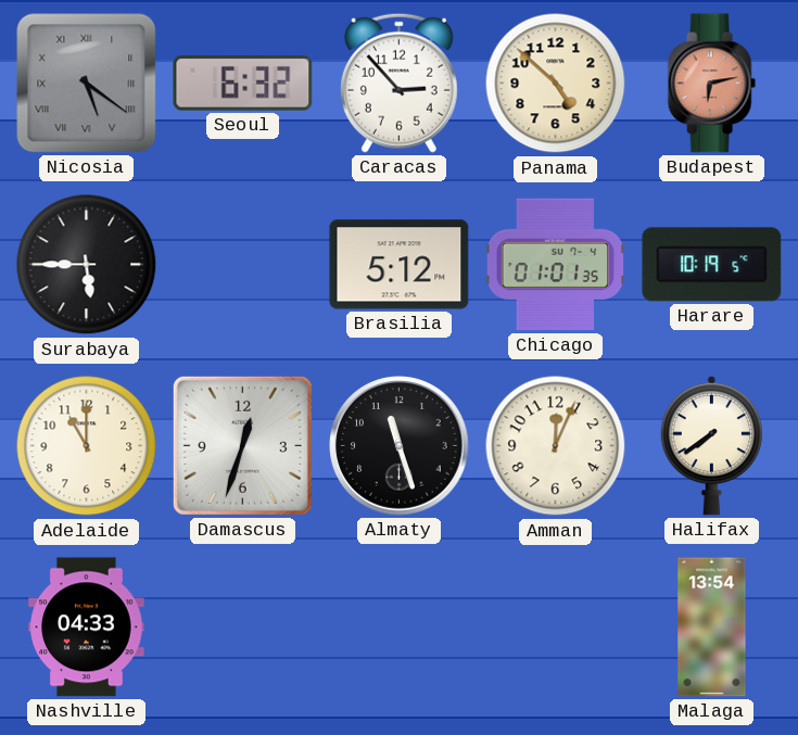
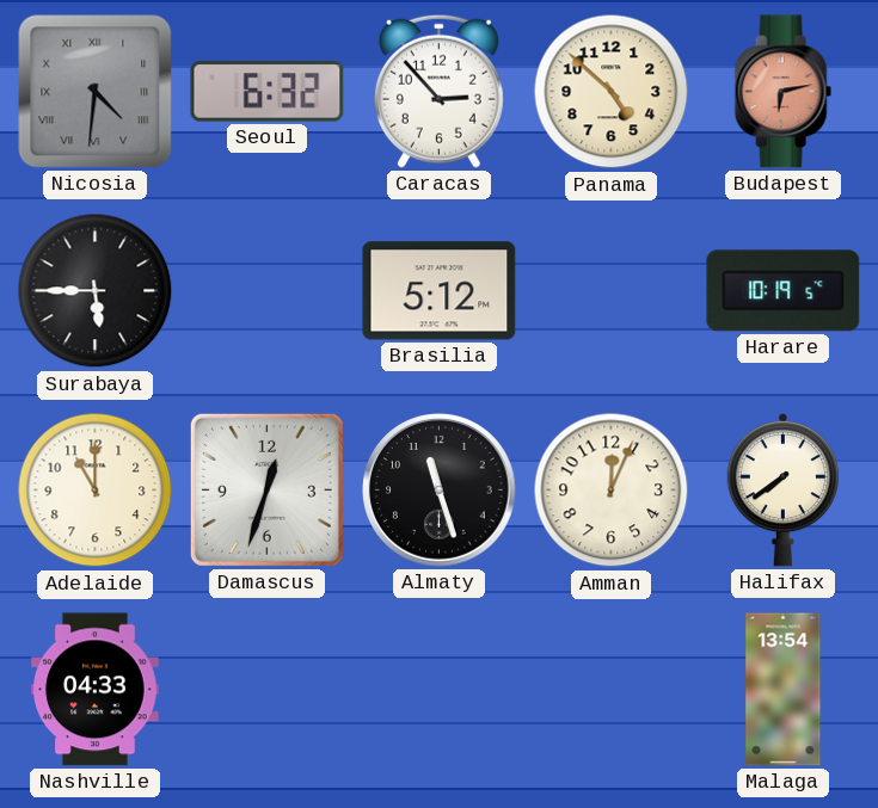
Nicosia: 5:21 -> 4:31
Chicago: 01:01 -> none
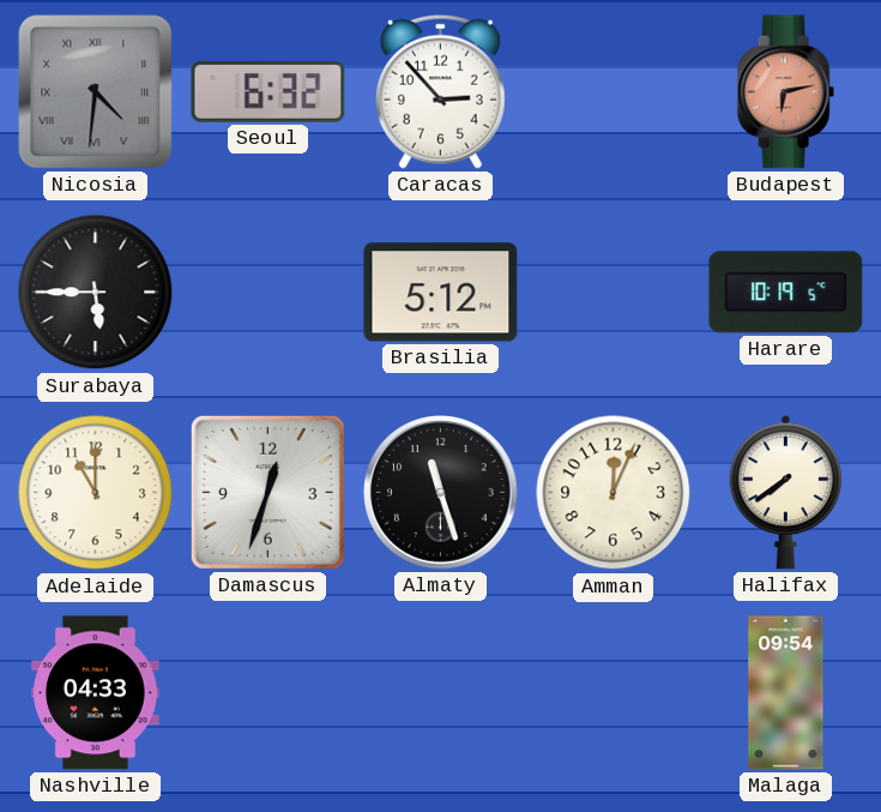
Panama: 4:52 -> none
Malaga: 13:54 -> 09:54
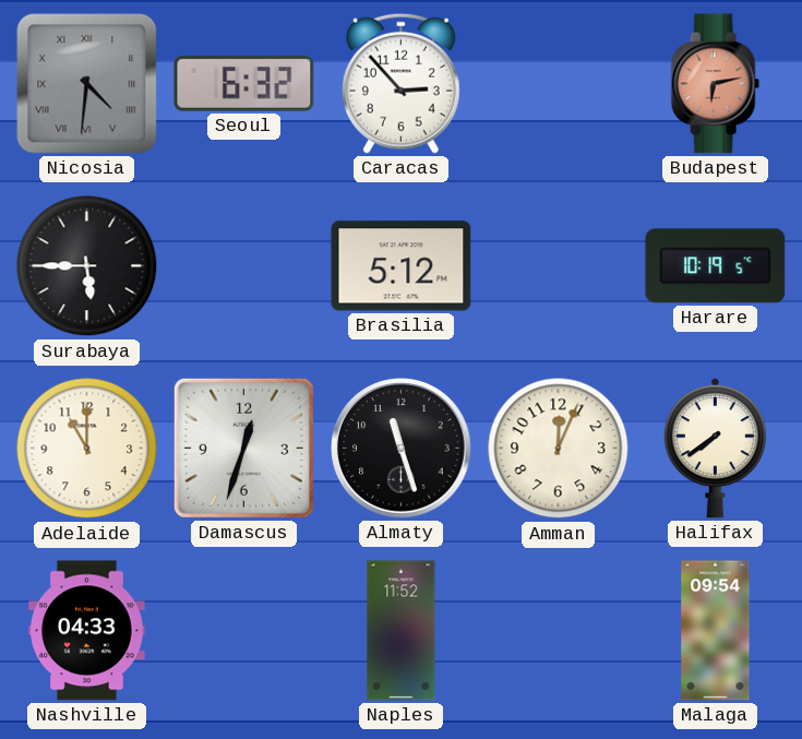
Naples: none -> 11:52
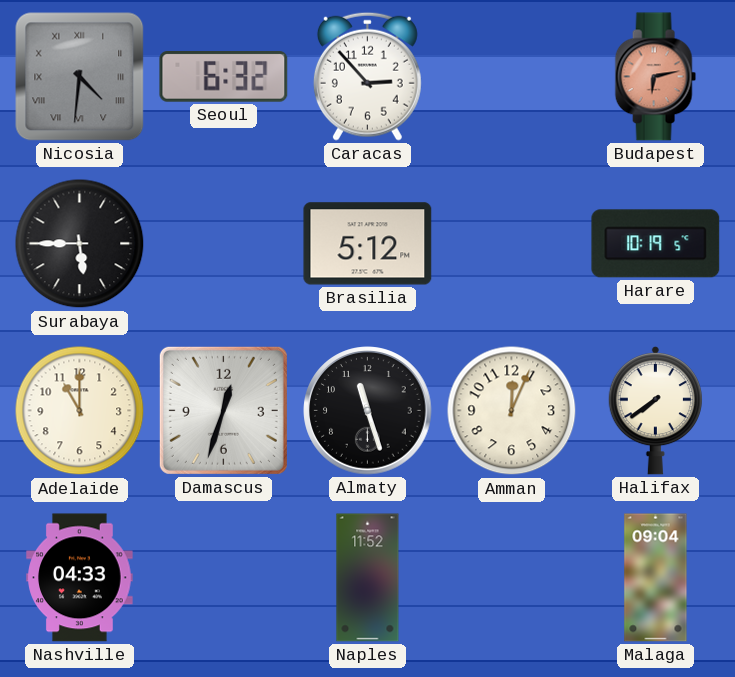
Malaga: 09:54 -> 09:04
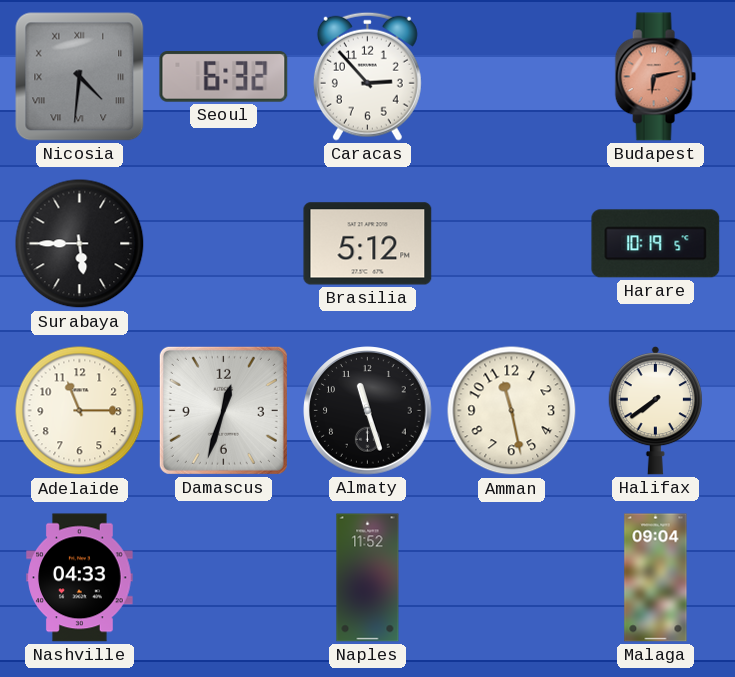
Adelaide: 11:00 -> 11:15
Amman: 12:04 -> 11:28
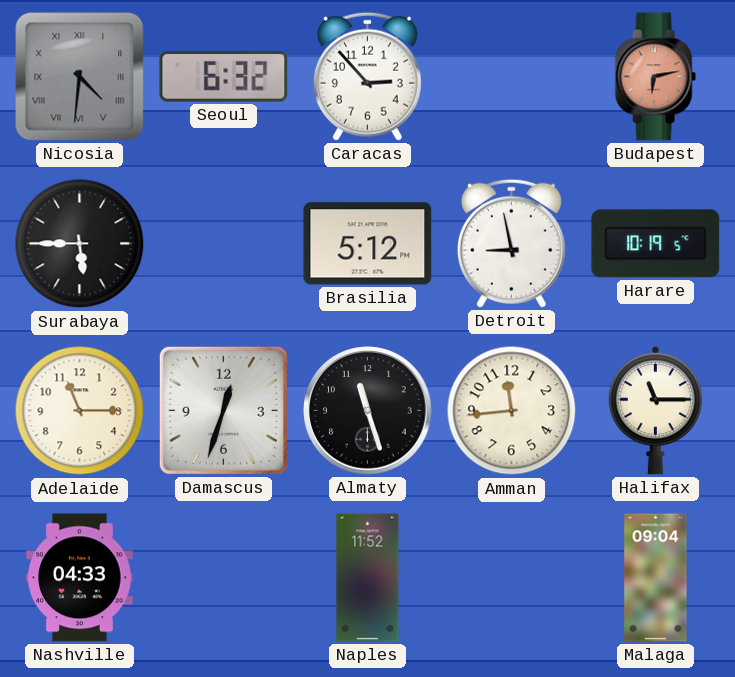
Detroit: none -> 8:58
Amman: 11:28 -> 11:44
Halifax: 7:39 -> 11:15
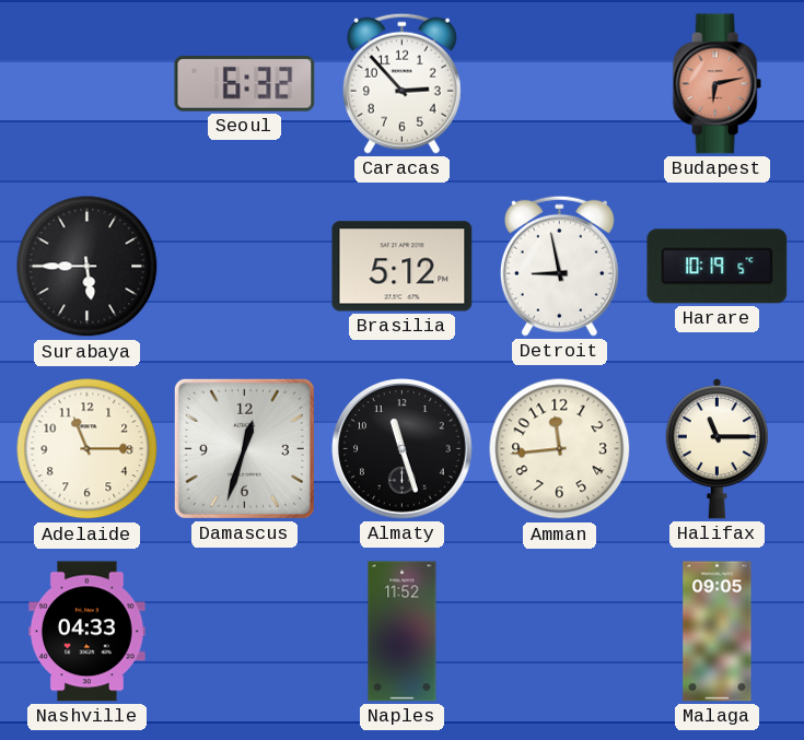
Nicosia: 4:31 -> none
Malaga: 09:04 -> 09:05
